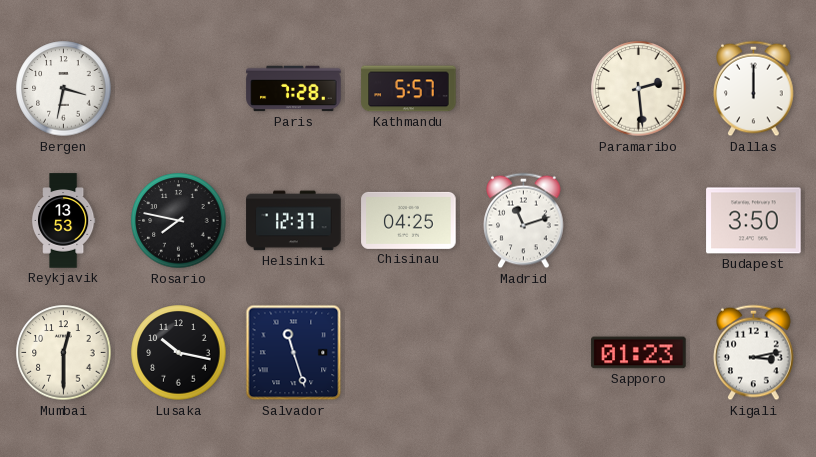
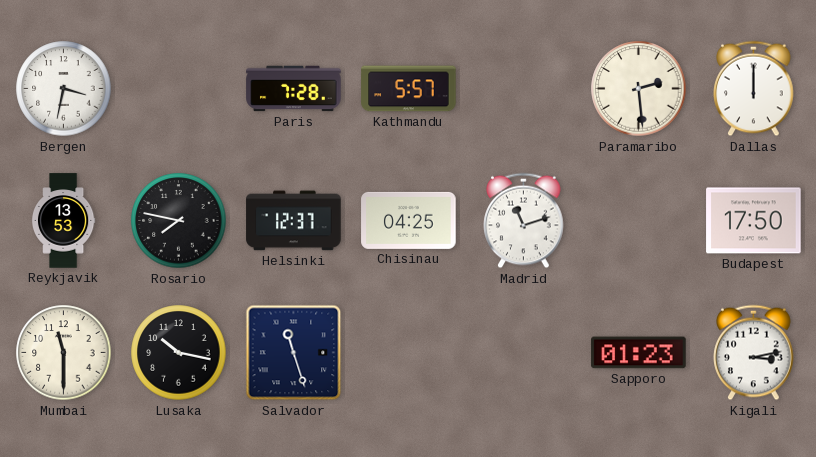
Budapest: 3:50 -> 17:50
Mumbai: 12:30 -> 11:30
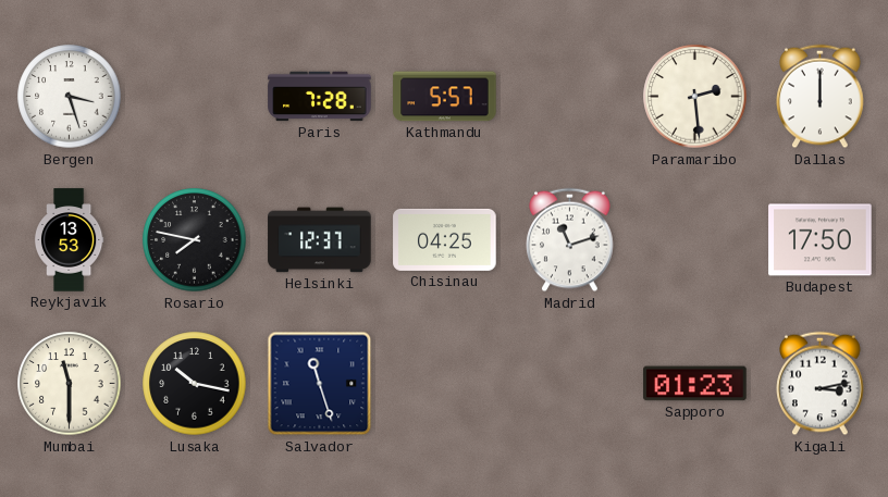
Bergen: 3:32 -> 3:27
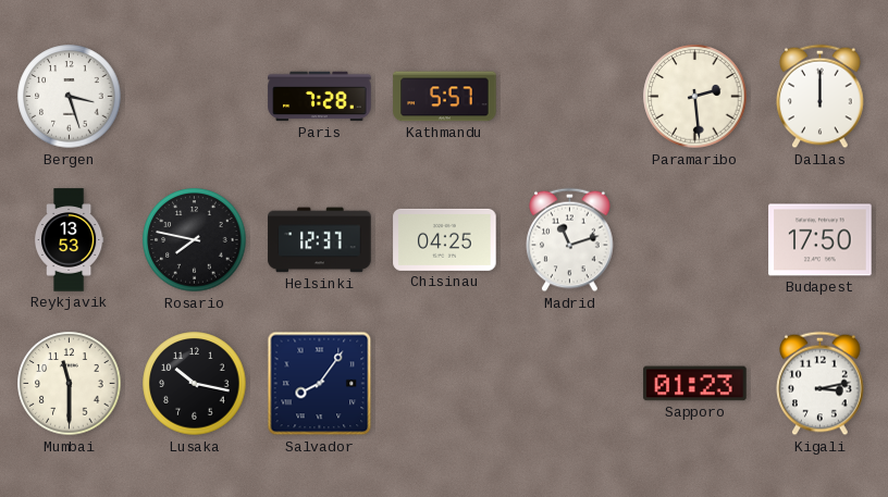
Salvador: 11:27 -> 8:06
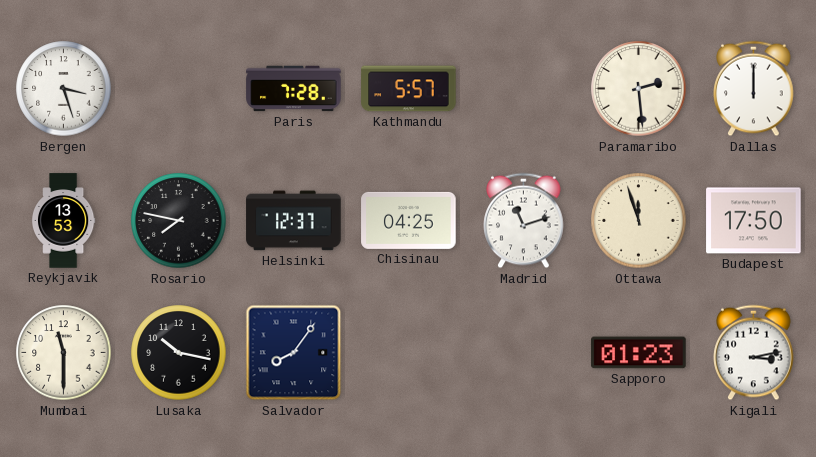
Ottawa: none -> 11:57
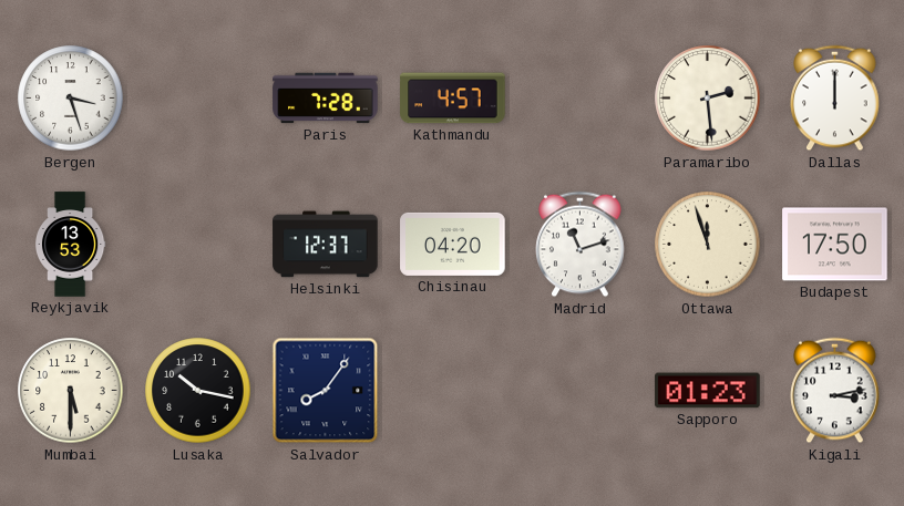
Kathmandu: 5:57 -> 4:57
Rosario: 7:47 -> none
Chisinau: 04:25 -> 04:20
Mumbai: 11:30 -> 5:30
